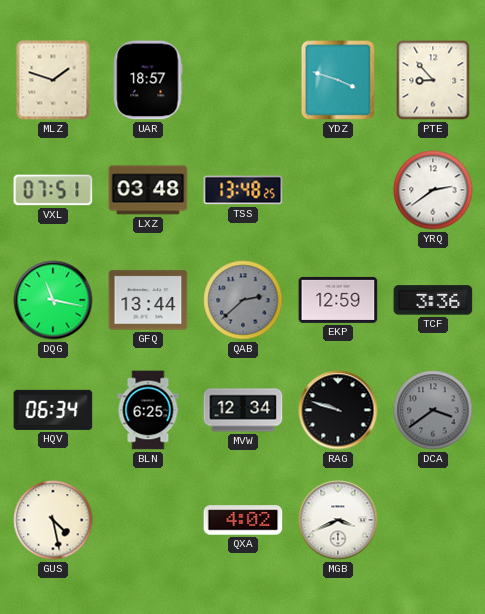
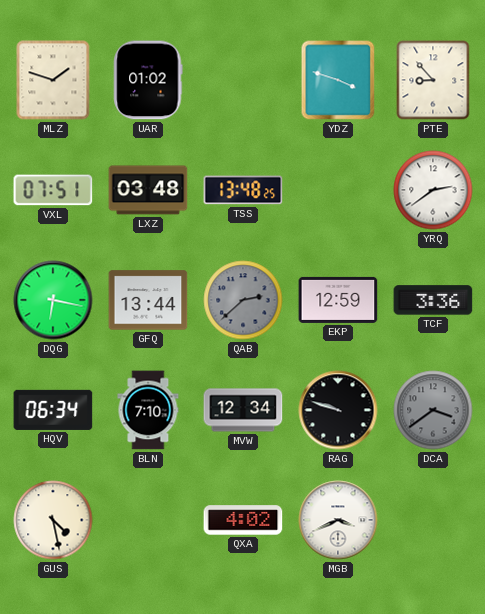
UAR: 18:57 -> 01:02
DQG: 11:17 -> 6:17
BLN: 6:25 -> 7:10
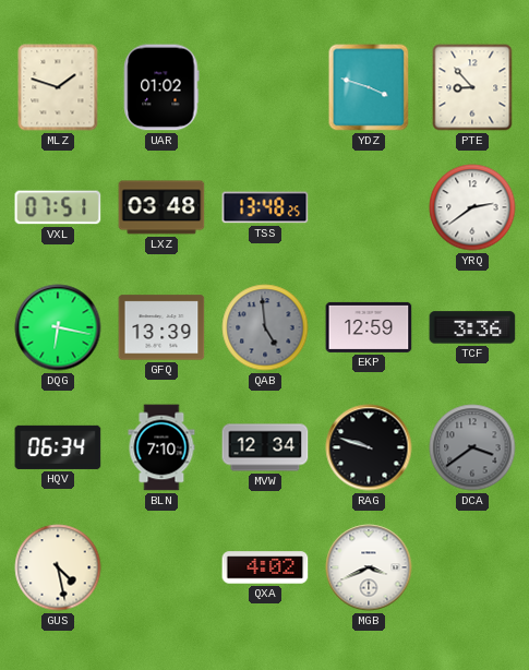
GFQ: 13:44 -> 13:39
QAB: 2:38 -> 4:59
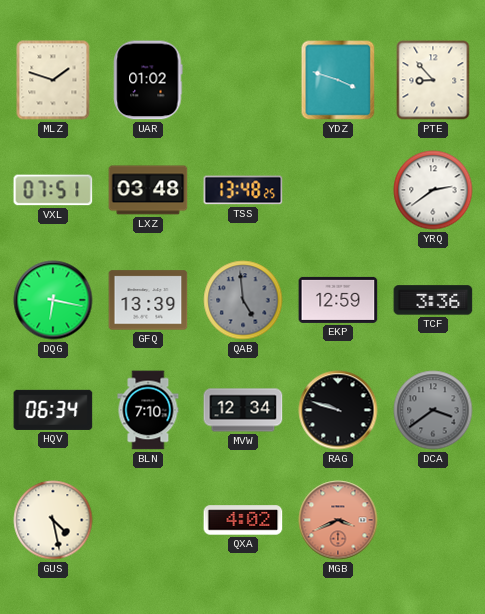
MGB dial: white -> salmon
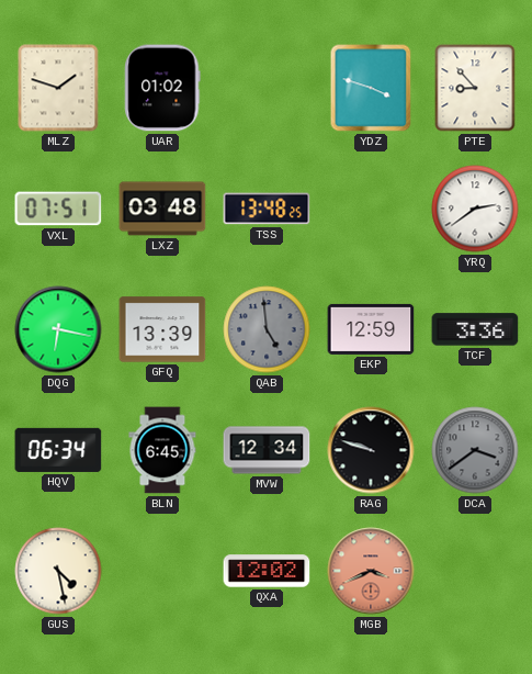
BLN: 7:10 -> 6:45
QXA: 4:02 -> 12:02
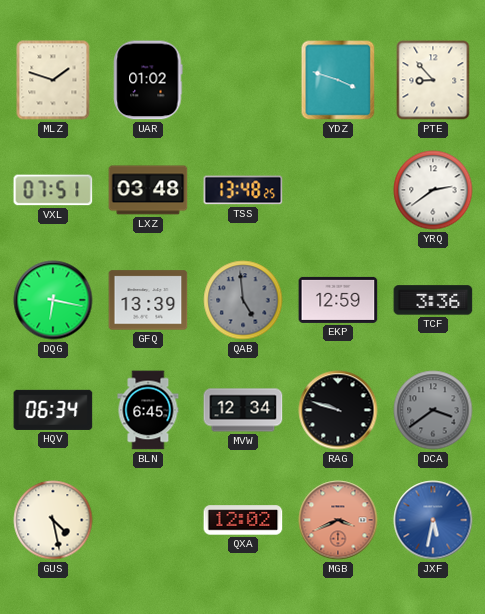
JXF: none -> 5:32
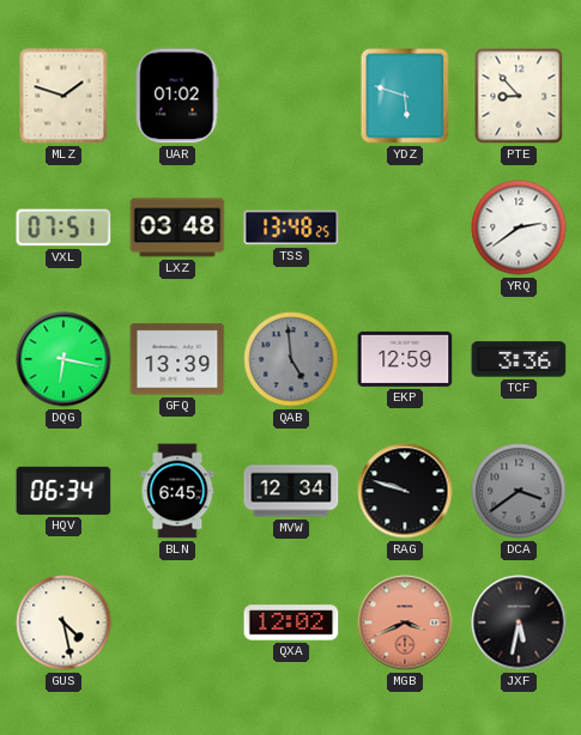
YDZ: 3:48 -> 5:48
JXF dial: blue -> black
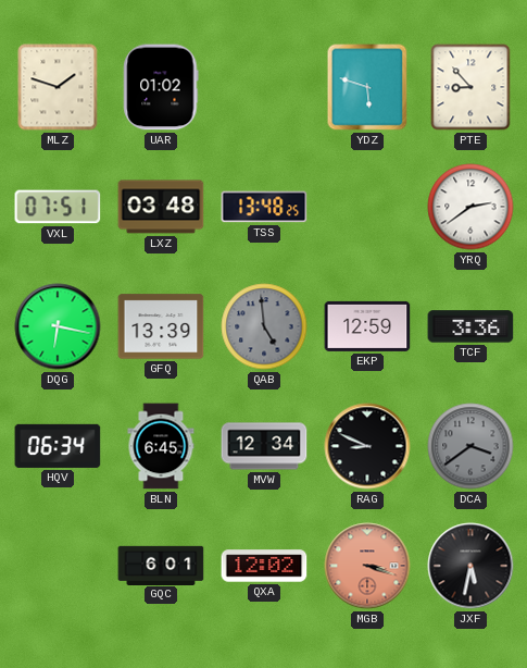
RAG: 9:48 -> 8:49
GUS: 4:28 -> none
GQC: none -> 6:01
MGB: 3:41 -> 3:18
